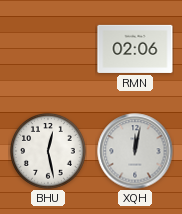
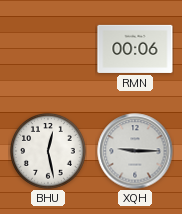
RMN: 02:06 -> 00:06
XQH: 12:02 -> 9:15
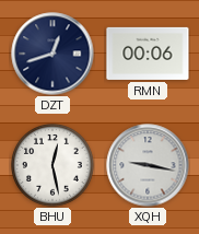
DZT: none -> 12:42
XQH: 9:15 -> 9:17
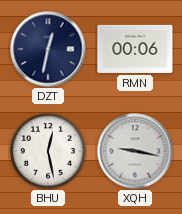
DZT: 12:42 -> 12:32
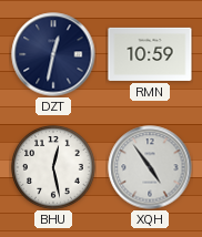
RMN: 00:06 -> 10:59
XQH: 9:17 -> 4:54
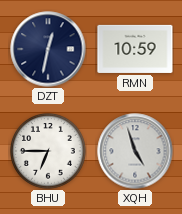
BHU: 12:28 -> 6:45
XQH: 4:54 -> 4:57
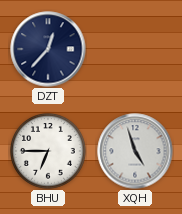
DZT: 12:32 -> 12:37
RMN: 10:59 -> none
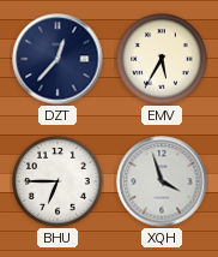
EMV: none -> 5:35
XQH: 4:57 -> 3:57
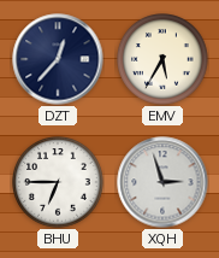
XQH: 3:57 -> 2:57
